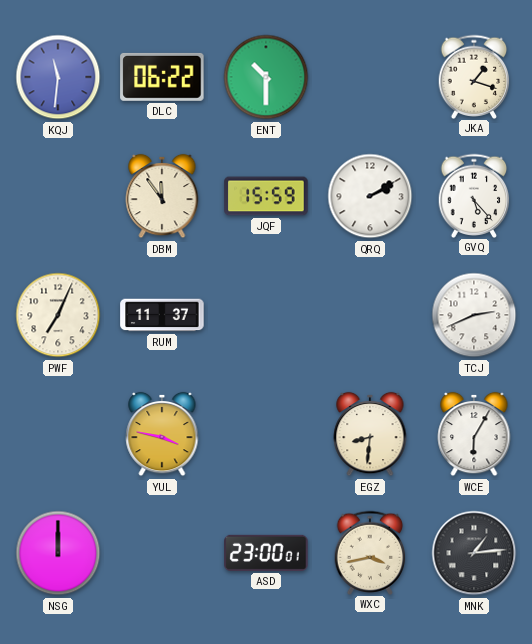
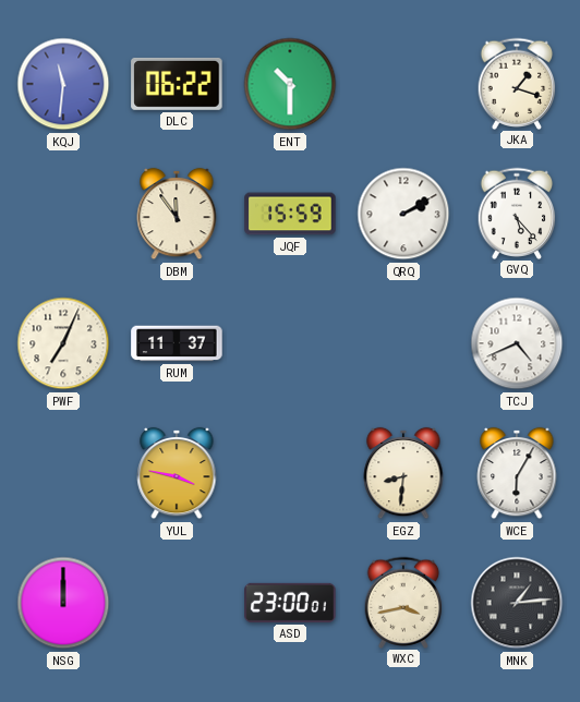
TCJ: 2:41 -> 4:41
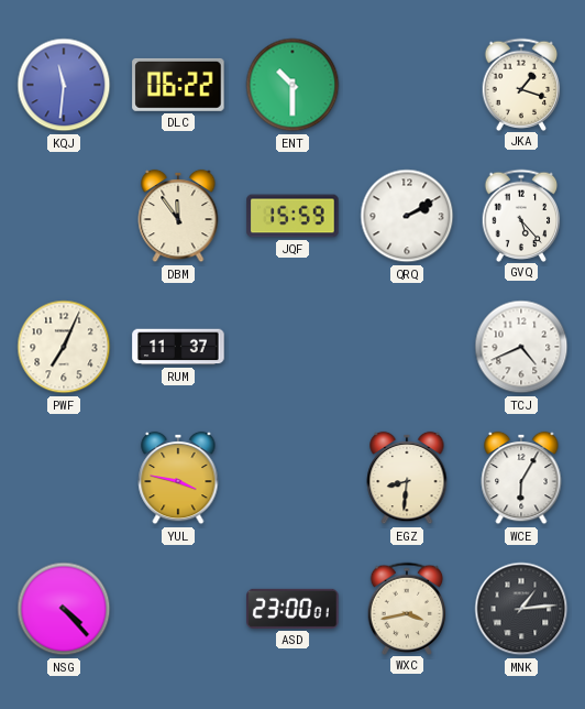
NSG: 12:00 -> 4:23
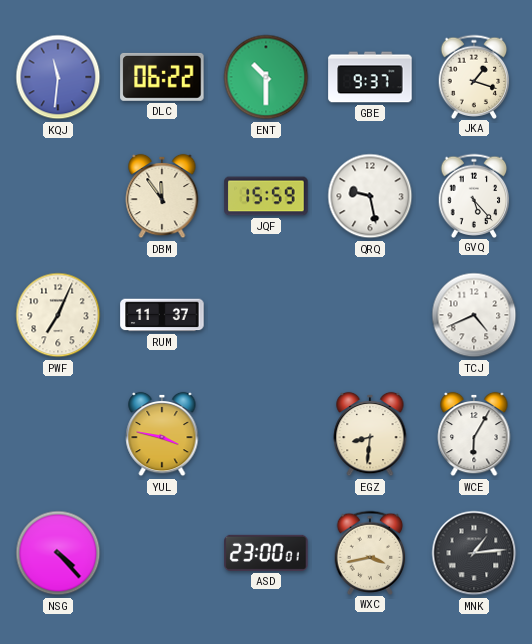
GBE: none -> 9:37
QRQ: 2:10 -> 9:28
